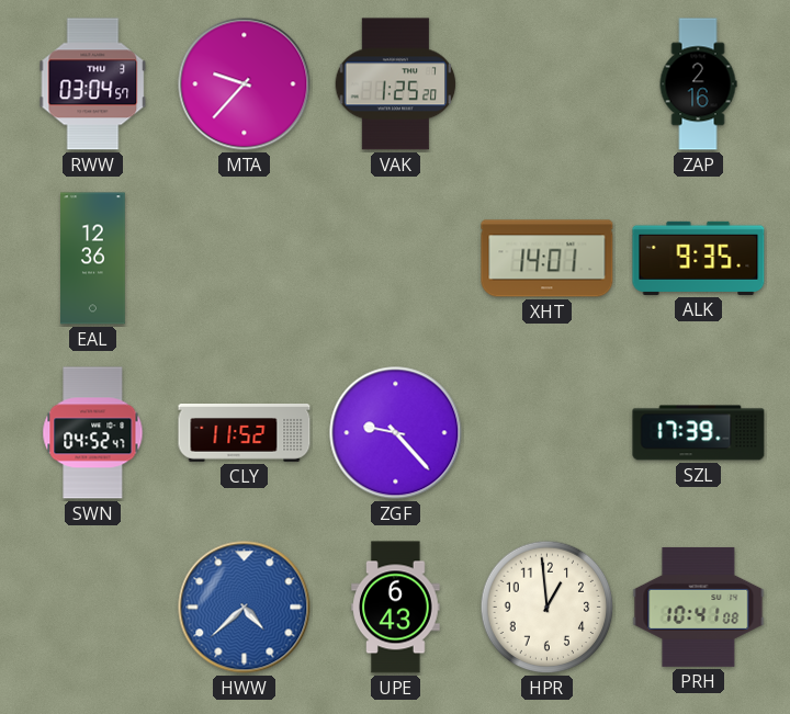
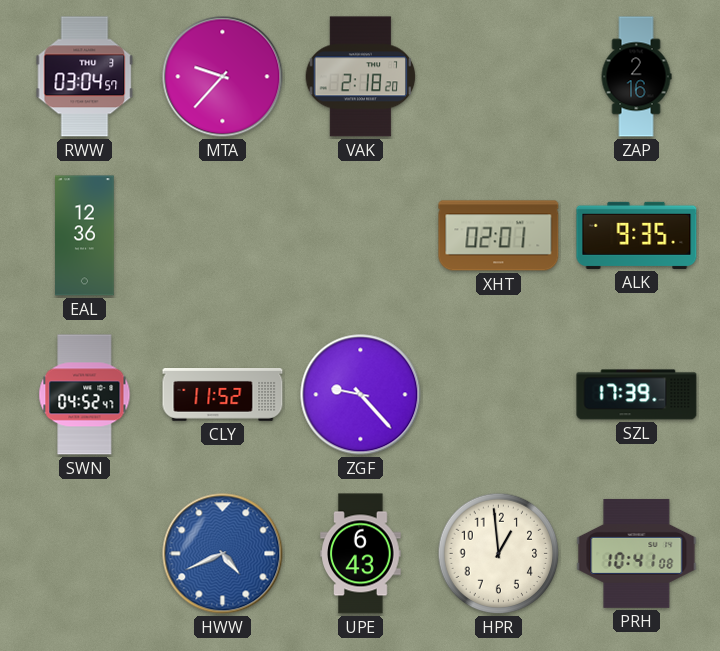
VAK: 1:25 -> 2:18
XHT: 14:01 -> 02:01
HWW: 4:38 -> 4:41
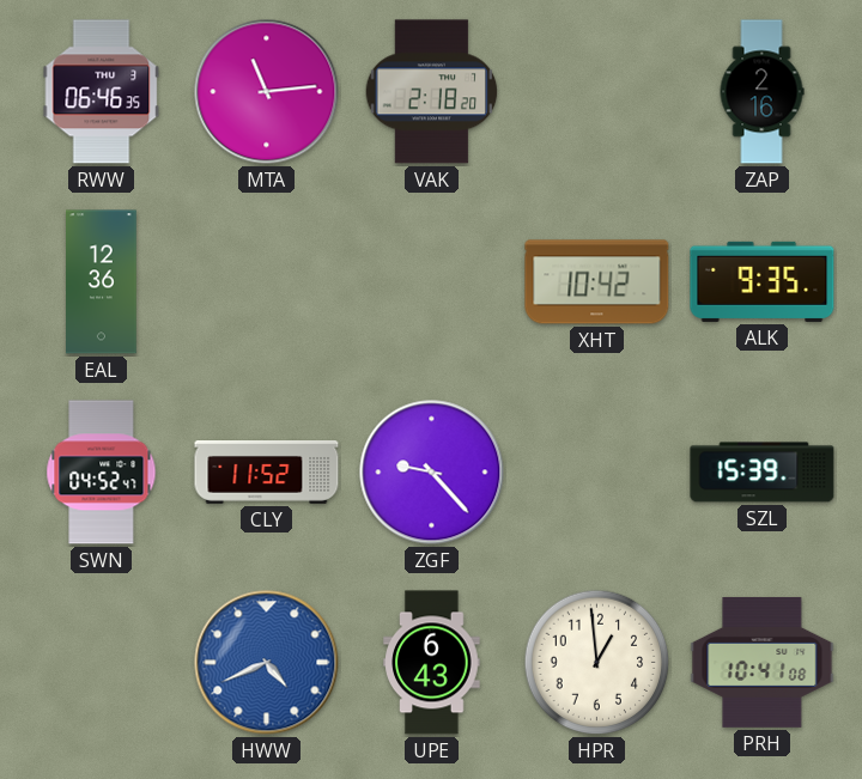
RWW: 03:04 -> 06:46
MTA: 9:37 -> 11:14
XHT: 02:01 -> 10:42
SZL: 17:39 -> 15:39
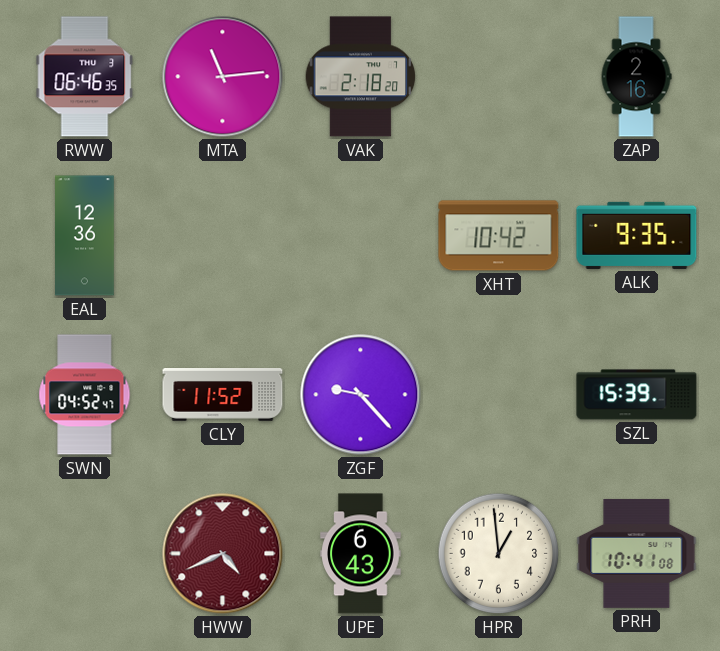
HWW dial: blue -> burgundy
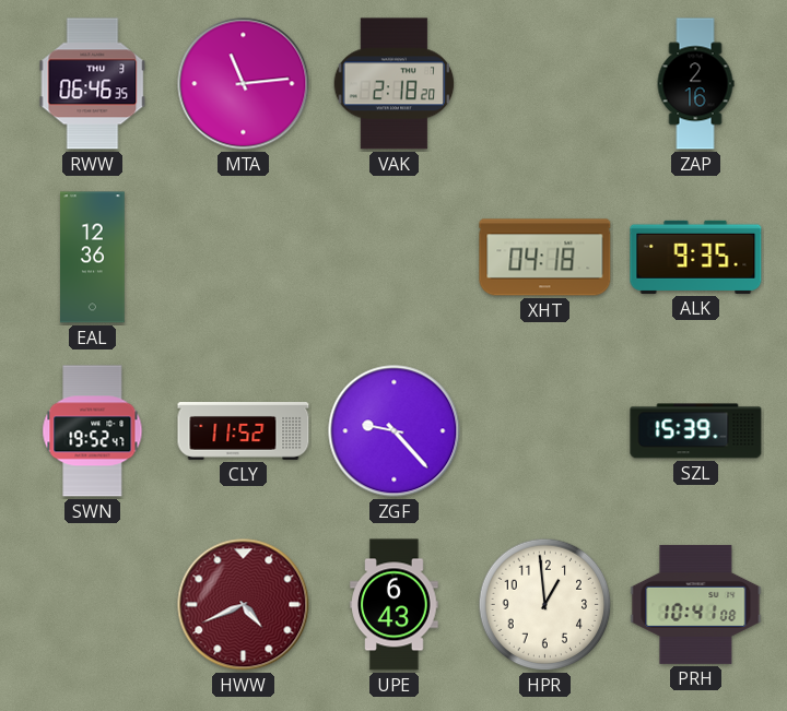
XHT: 10:42 -> 04:18
SWN: 04:52 -> 19:52
